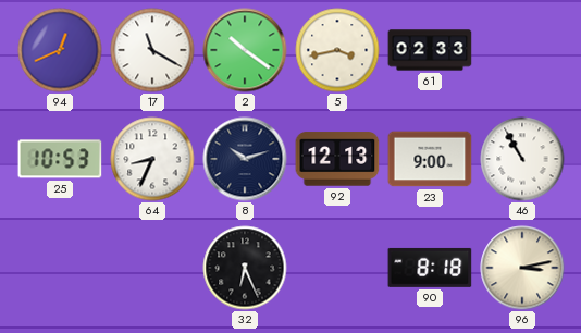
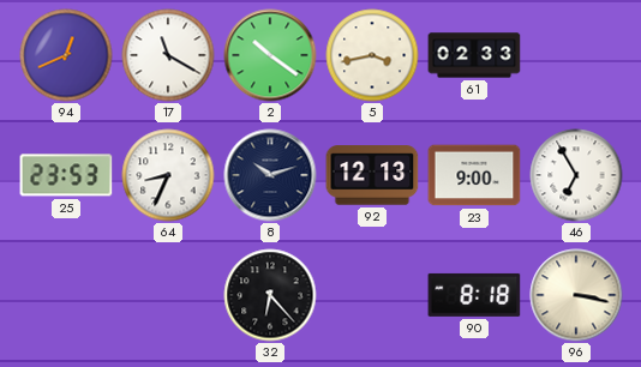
25: 10:53 -> 23:53
46: 10:55 -> 6:55
32: 6:26 -> 6:23
96: 3:13 -> 3:17
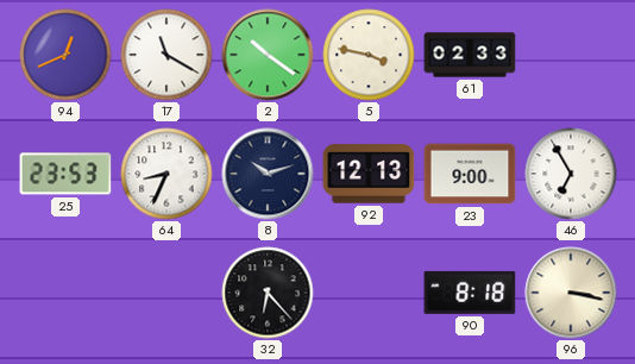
5: 3:43 -> 3:47
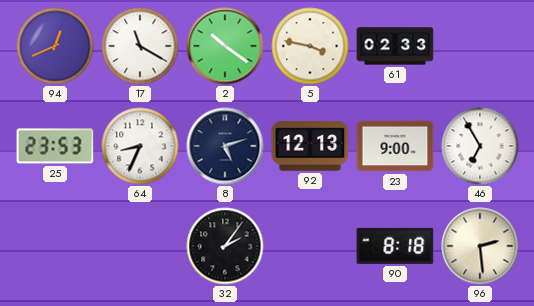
8: 10:12 -> 5:12
32: 6:23 -> 2:06
96: 3:17 -> 2:29
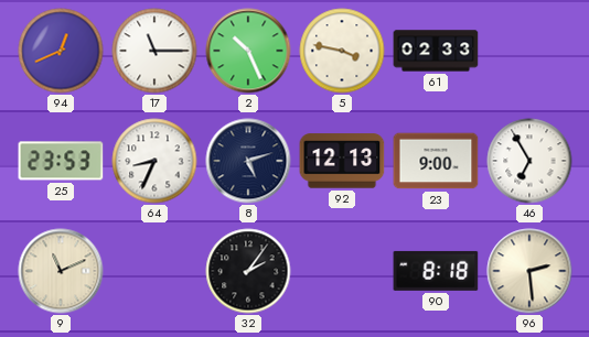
17: 11:20 -> 11:15
2: 10:21 -> 10:26
9: none -> 11:11
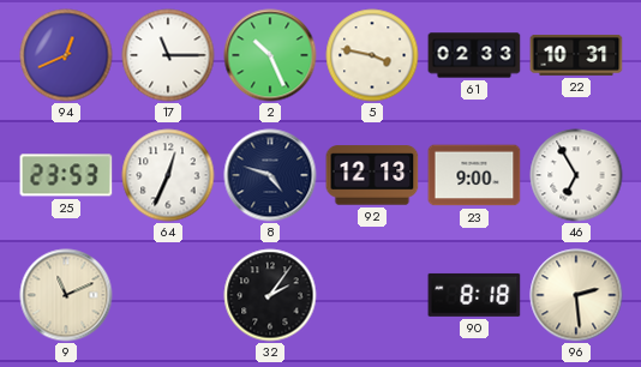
22: none -> 10:31
64: 8:34 -> 12:34
8: 5:12 -> 4:48
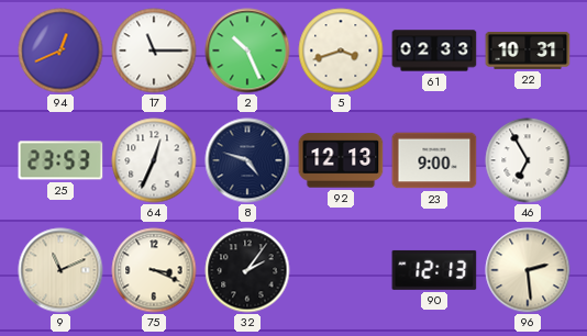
5: 3:47 -> 3:42
75: none -> 3:19
90: 8:18 -> 12:13
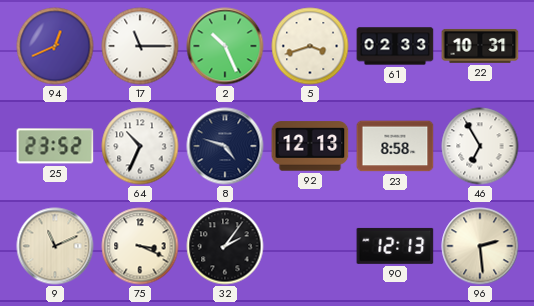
25: 23:53 -> 23:52
64: 12:34 -> 10:34
23: 9:00 -> 8:58
